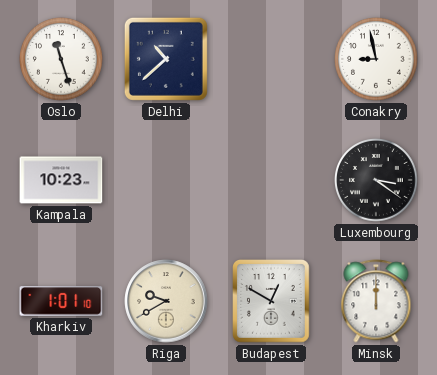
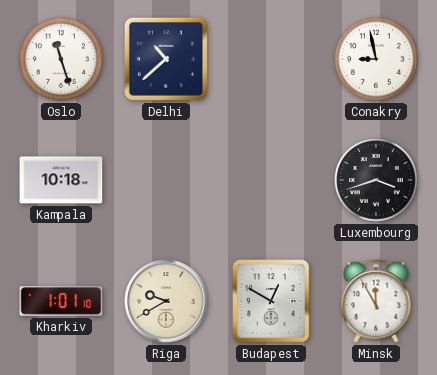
Kampala: 10:23 -> 10:18
Luxembourg: 3:21 -> 3:42
Minsk: 12:00 -> 11:55
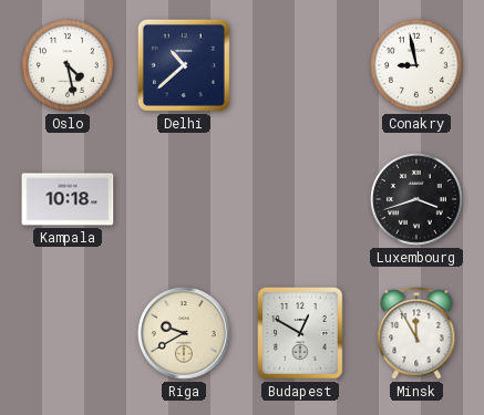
Oslo: 11:27 -> 4:28
Kharkiv: 1:01 -> none
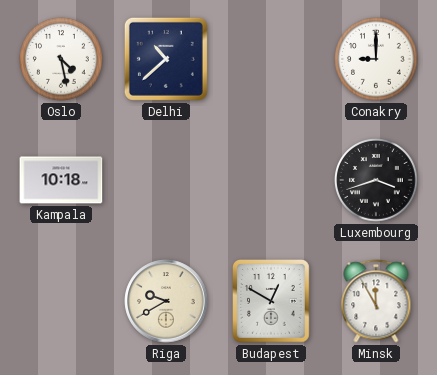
Conakry: 8:58 -> 9:00
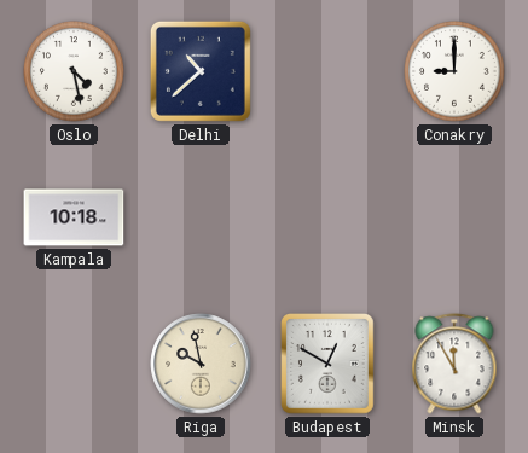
Luxembourg: 3:42 -> none
Riga: 9:40 -> 9:58
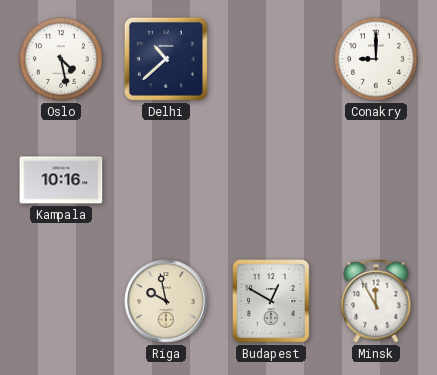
Kampala: 10:18 -> 10:16
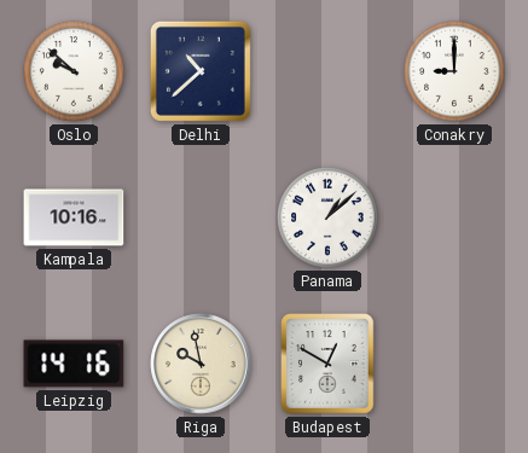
Oslo: 4:28 -> 9:52
Panama: none -> 1:08
Leipzig: none -> 14:16
Minsk: 11:55 -> none
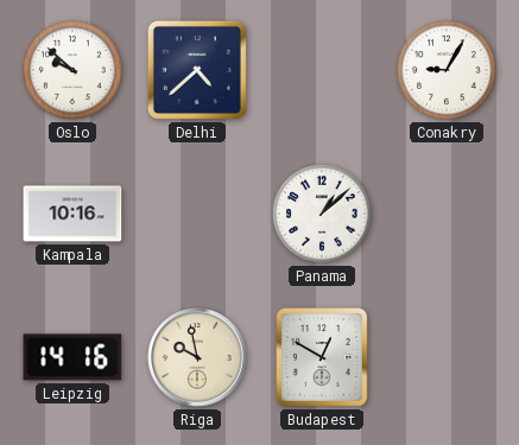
Delhi: 10:38 -> 4:38
Conakry: 9:00 -> 9:05
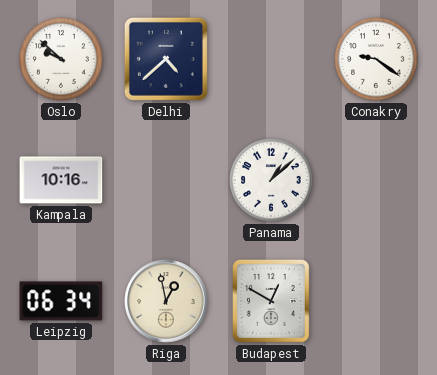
Conakry: 9:05 -> 9:21
Leipzig: 14:16 -> 06:34
Riga: 9:58 -> 12:58
